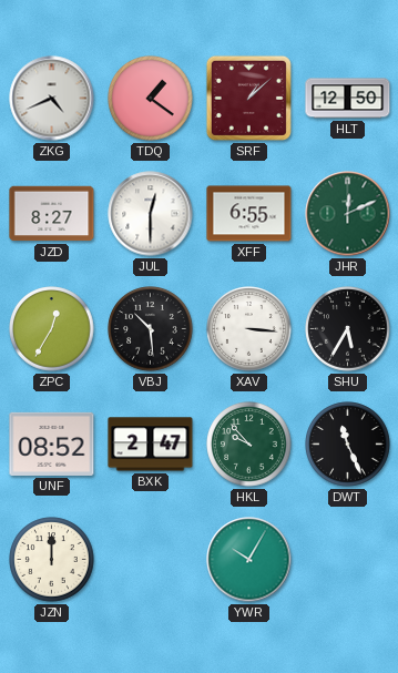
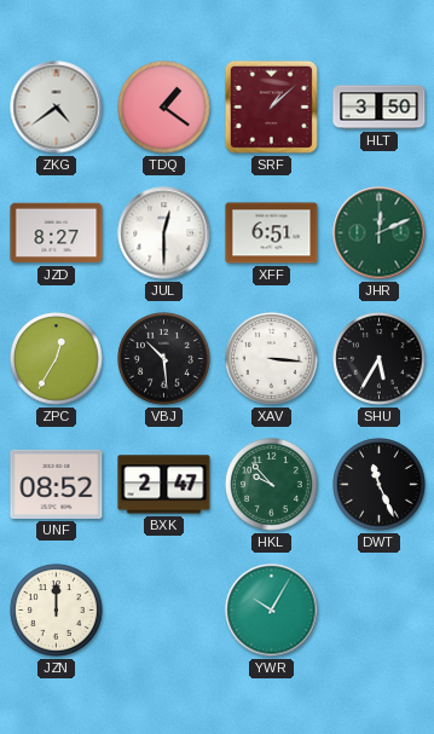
ZKG: 4:41 -> 4:39
HLT: 12:50 -> 3:50
XFF: 6:55 -> 6:51
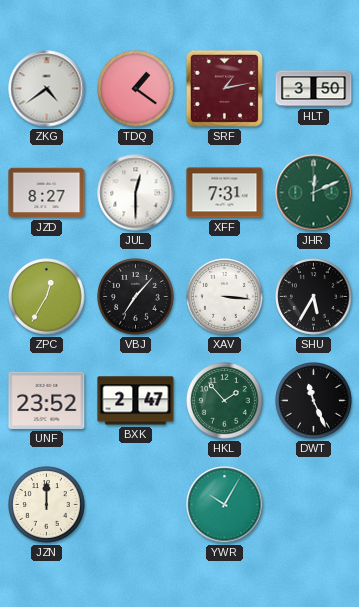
SRF: 1:08 -> 1:13
XFF: 6:51 -> 7:31
VBJ: 10:29 -> 7:07
UNF: 08:52 -> 23:52
HKL: 9:53 -> 1:53
